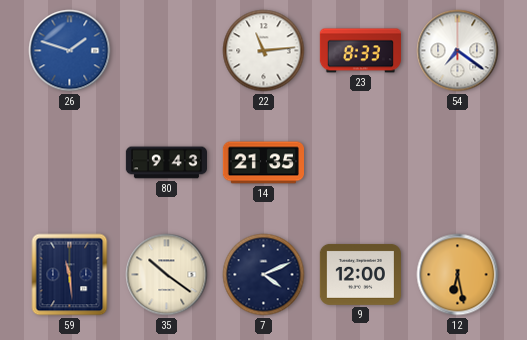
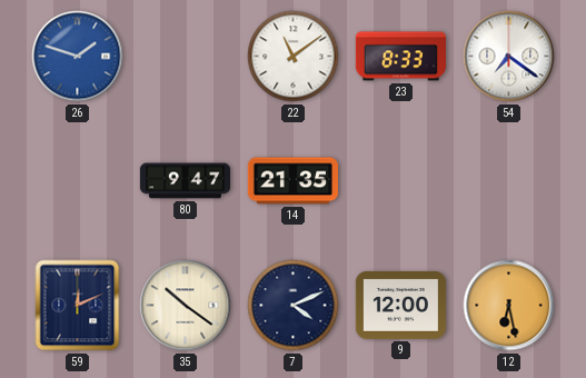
22: 11:14 -> 11:09
80: 9:43 -> 9:47
59: 11:29 -> 12:11
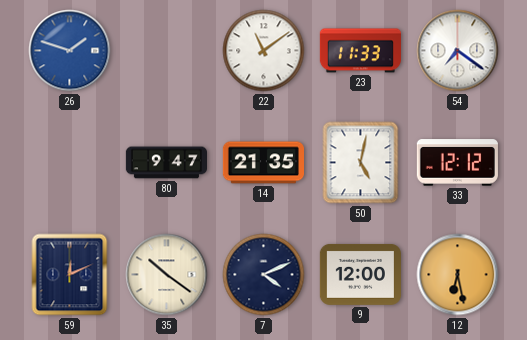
23: 8:33 -> 11:33
50: none -> 5:02
33: none -> 12:12
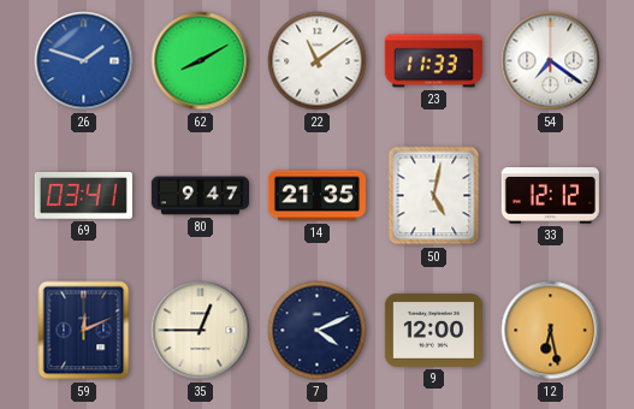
62: none -> 8:10
69: none -> 03:41
35: 10:21 -> 12:45
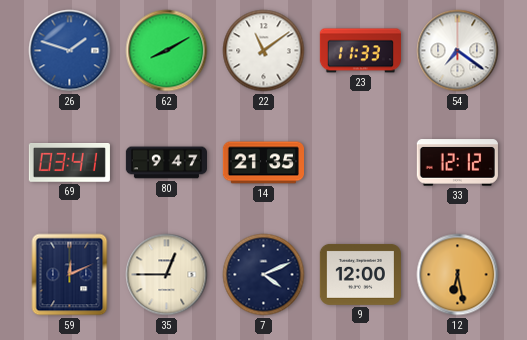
50: 5:02 -> none
